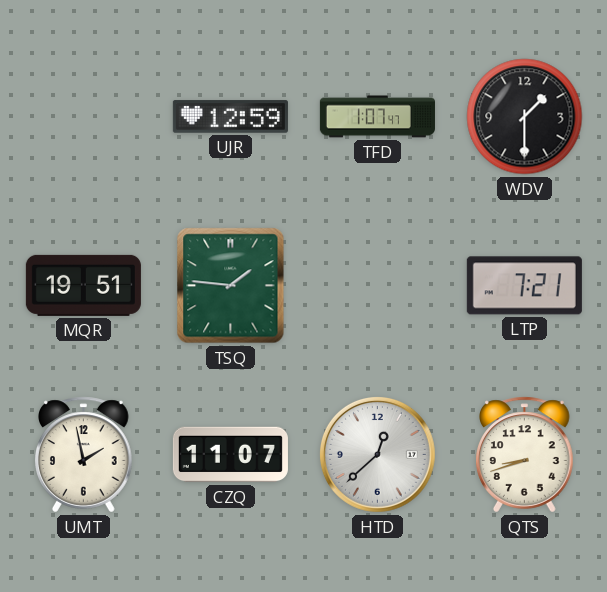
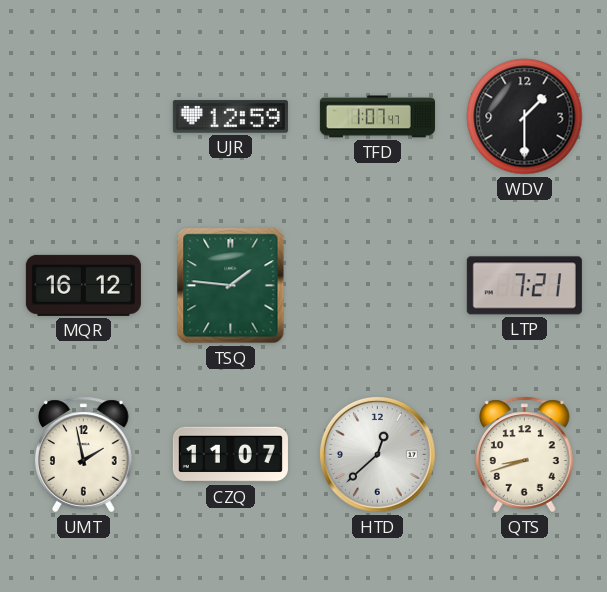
MQR: 19:51 -> 16:12
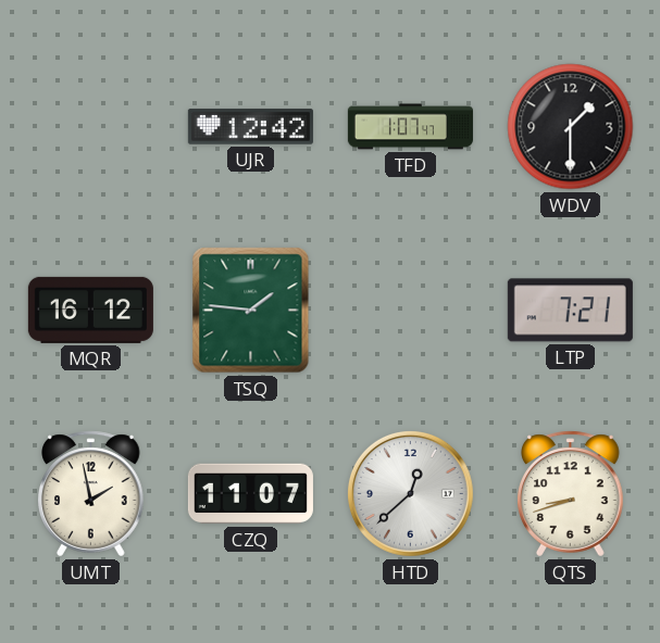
UJR: 12:59 -> 12:42
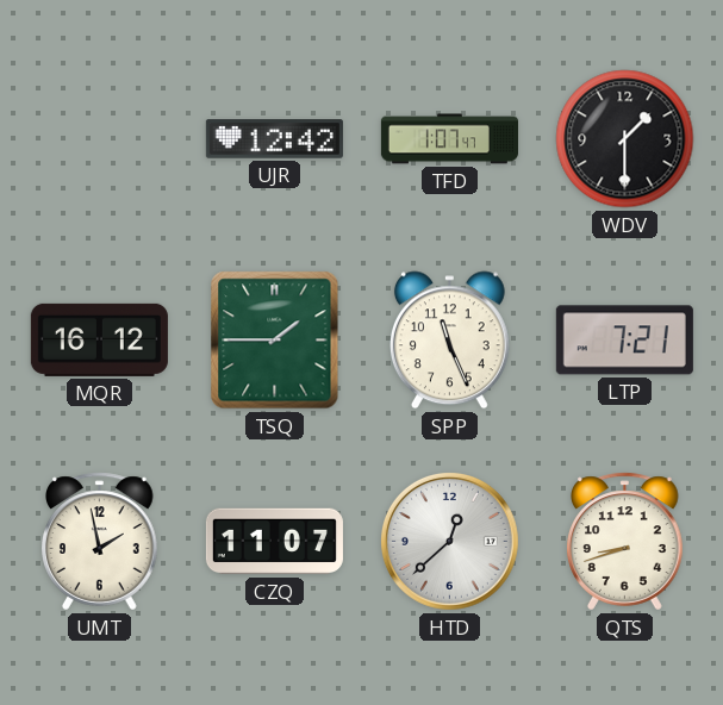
TSQ: 1:46 -> 1:45
SPP: none -> 11:26
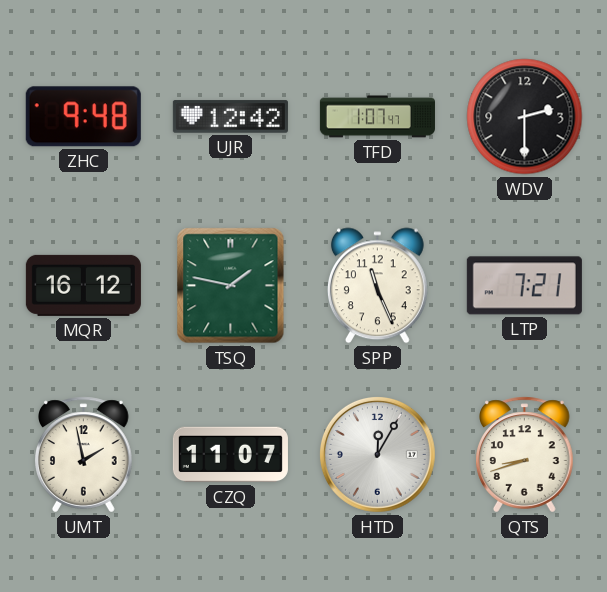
ZHC: none -> 9:48
WDV: 1:30 -> 2:30
TSQ: 1:45 -> 1:47
HTD: 12:38 -> 12:05
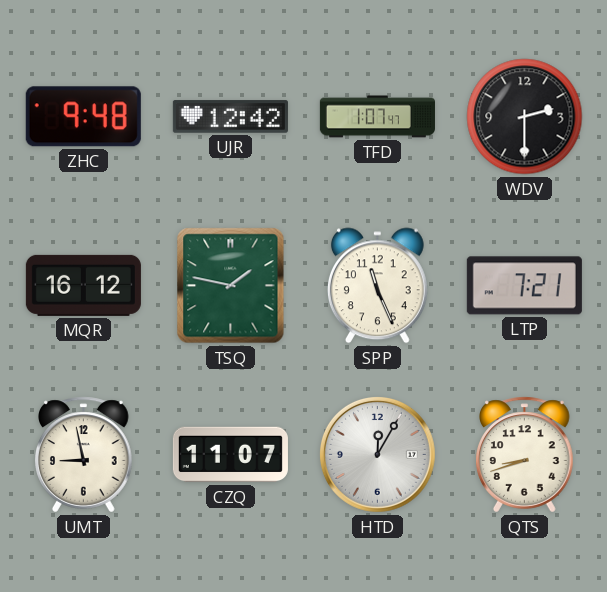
UMT: 1:58 -> 8:58
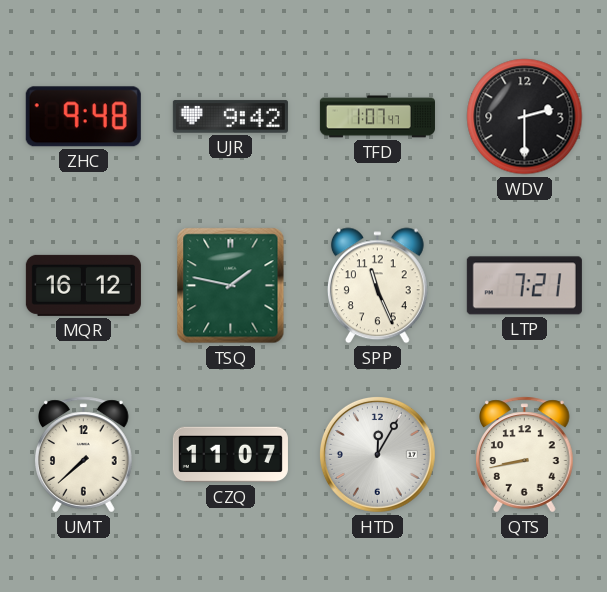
UJR: 12:42 -> 9:42
UMT: 8:58 -> 7:38
QTS: 8:42 -> 8:43
